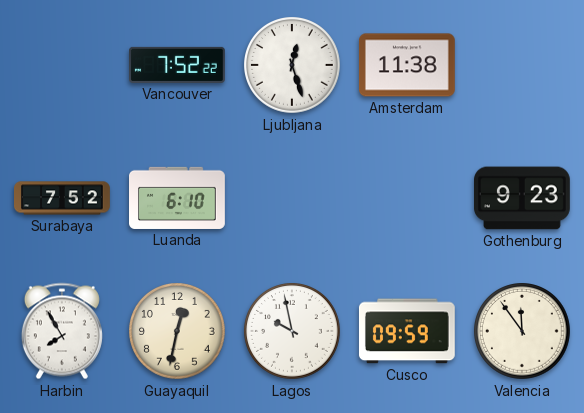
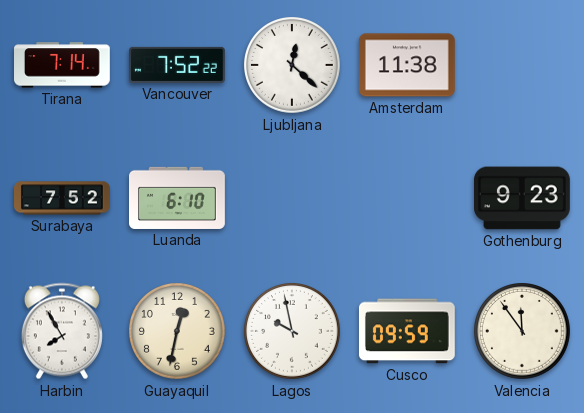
Tirana: none -> 7:14
Ljubljana: 12:27 -> 12:22
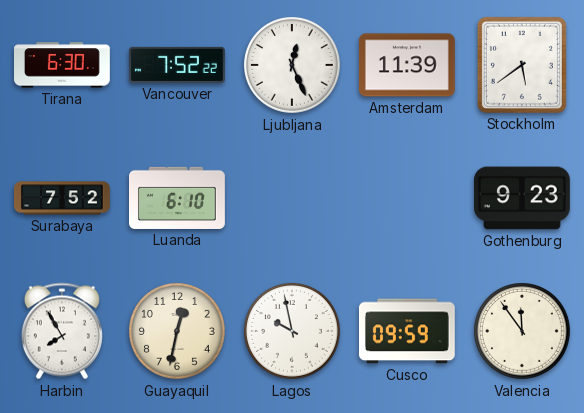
Tirana: 7:14 -> 6:30
Ljubljana: 12:22 -> 12:26
Amsterdam: 11:38 -> 11:39
Stockholm: none -> 5:39
